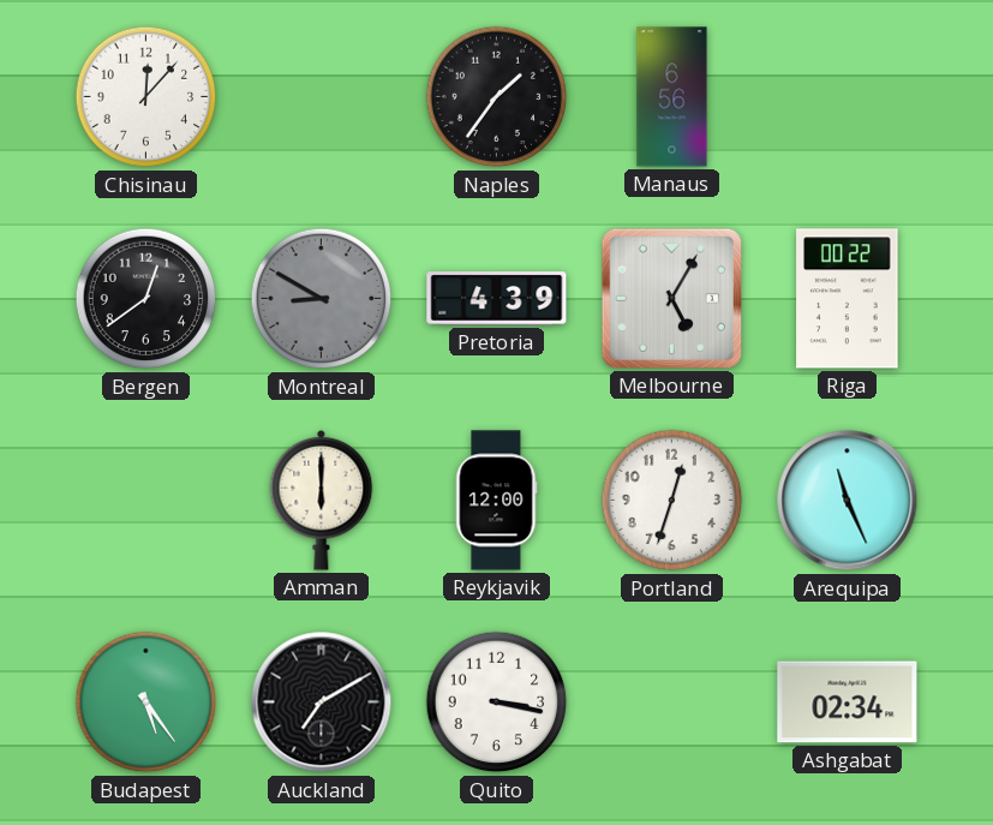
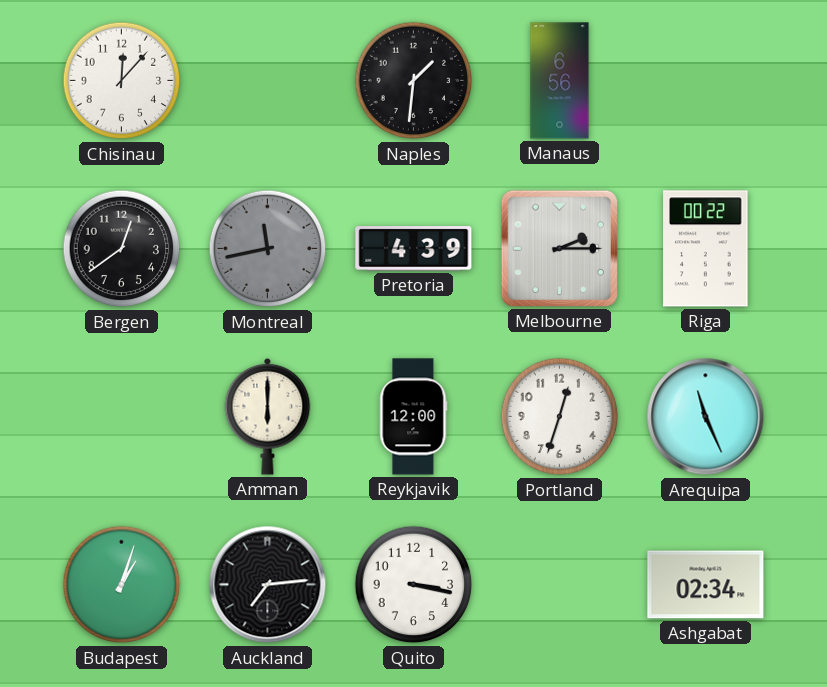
Naples: 1:36 -> 1:31
Montreal: 8:50 -> 11:43
Melbourne: 5:05 -> 2:15
Budapest: 5:24 -> 1:03
Auckland: 7:10 -> 7:14
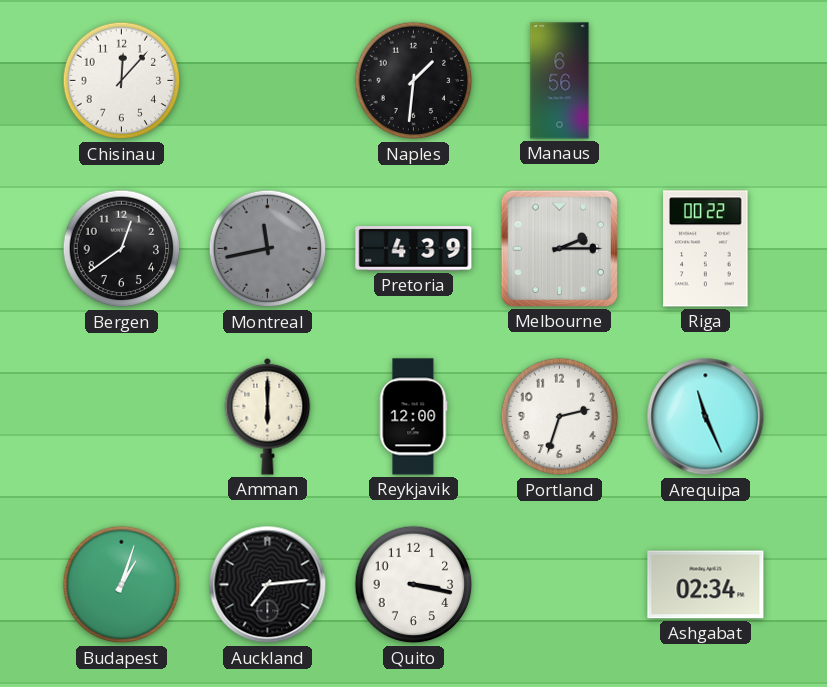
Portland: 12:33 -> 2:33
